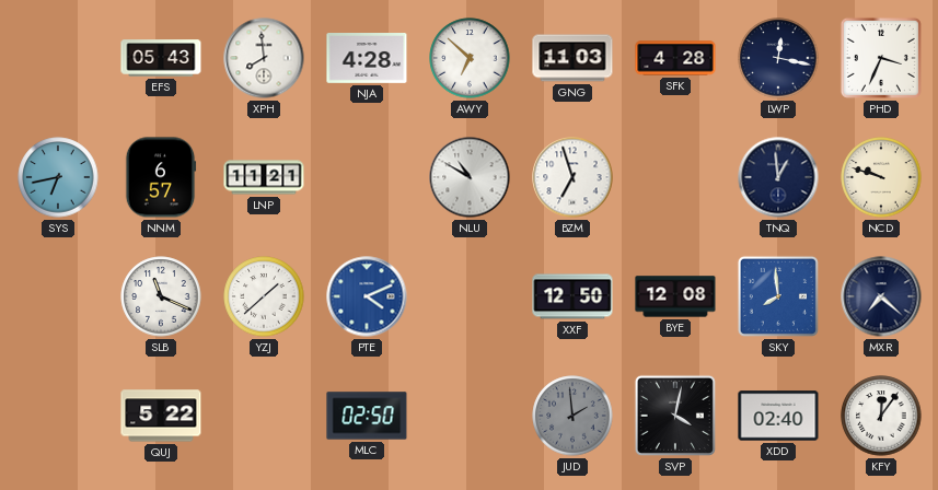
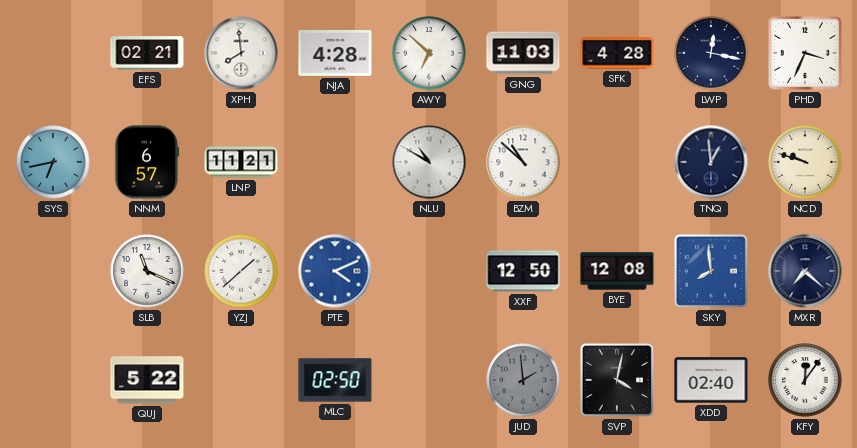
EFS: 05:43 -> 02:21
BZM: 6:57 -> 10:52
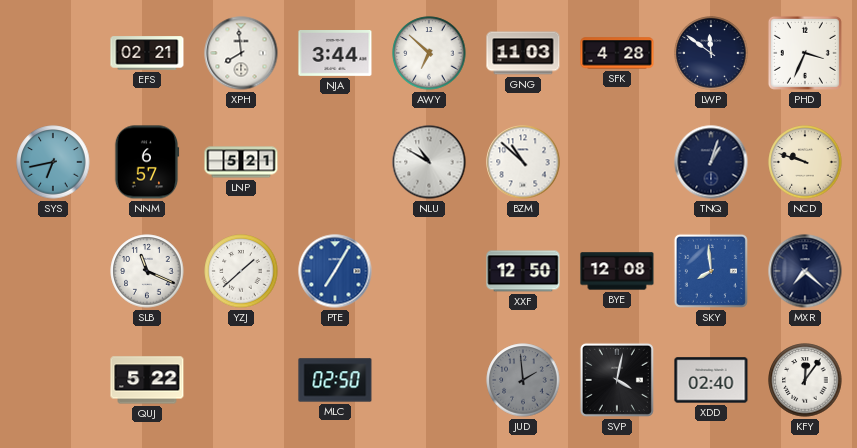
NJA: 4:28 -> 3:44
LWP: 12:17 -> 11:51
LNP: 11:21 -> 5:21
TNQ: 12:59 -> 1:03
PTE: 4:11 -> 7:05
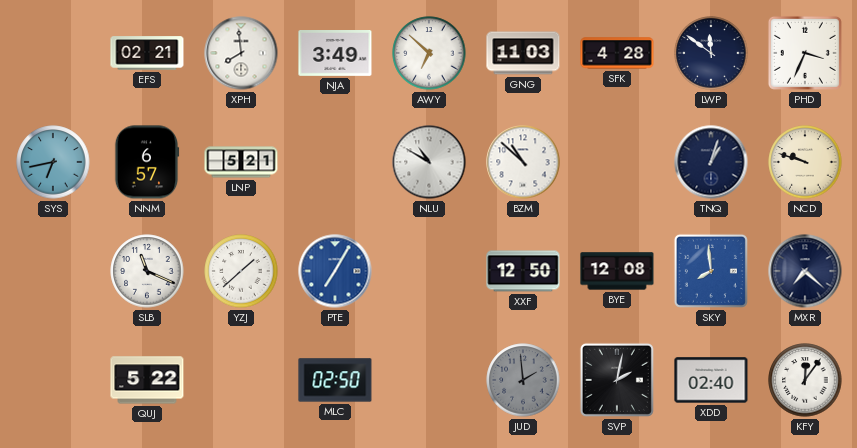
NJA: 3:44 -> 3:49
SVP: 4:02 -> 2:02
